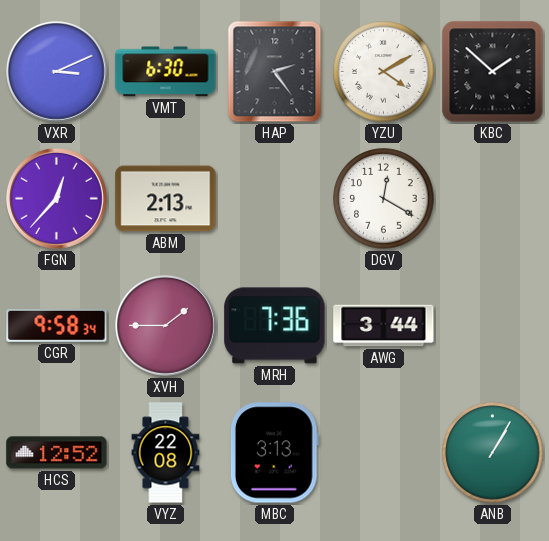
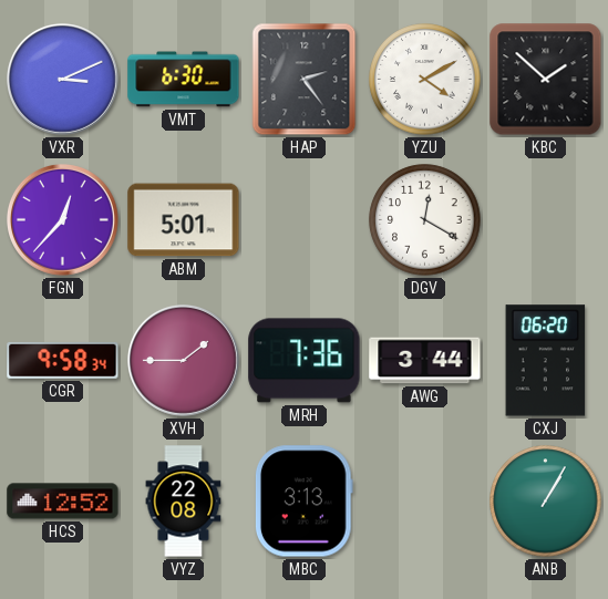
ABM: 2:13 -> 5:01
CXJ: none -> 06:20
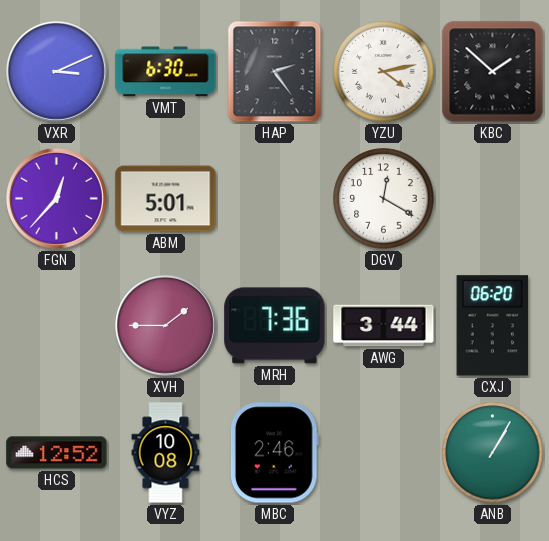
YZU: 4:10 -> 4:13
CGR: 9:58 -> none
VYZ: 22:08 -> 10:08
MBC: 3:13 -> 2:46
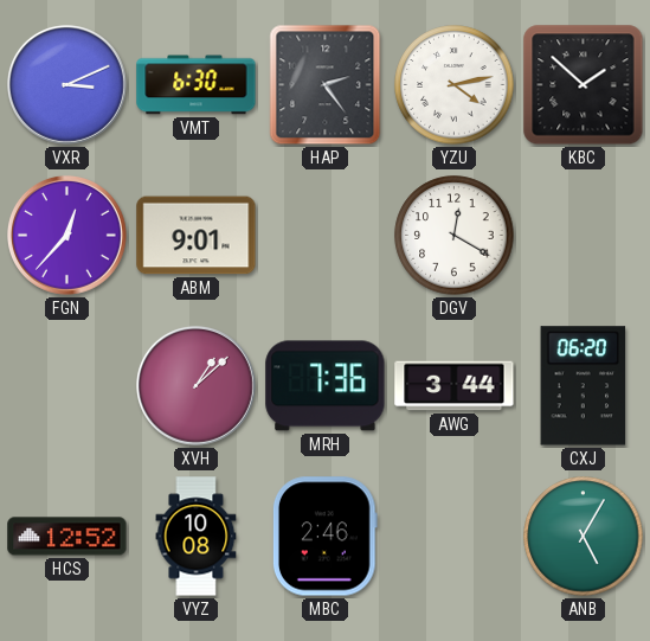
ABM: 5:01 -> 9:01
XVH: 1:45 -> 1:08
ANB: 1:05 -> 5:05
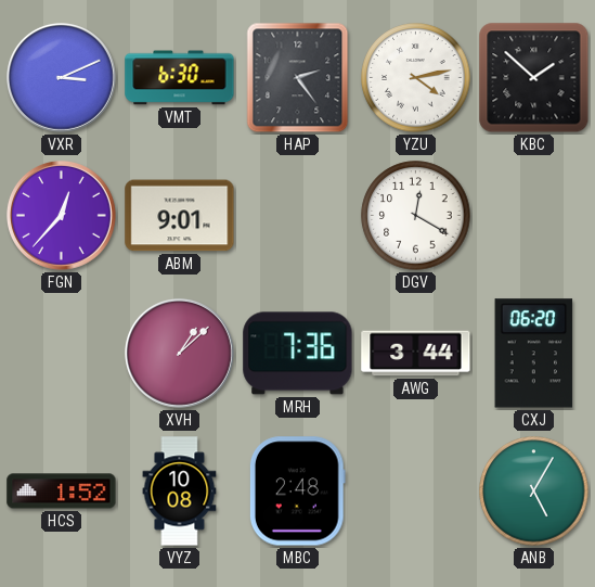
HCS: 12:52 -> 1:52
MBC: 2:46 -> 2:48
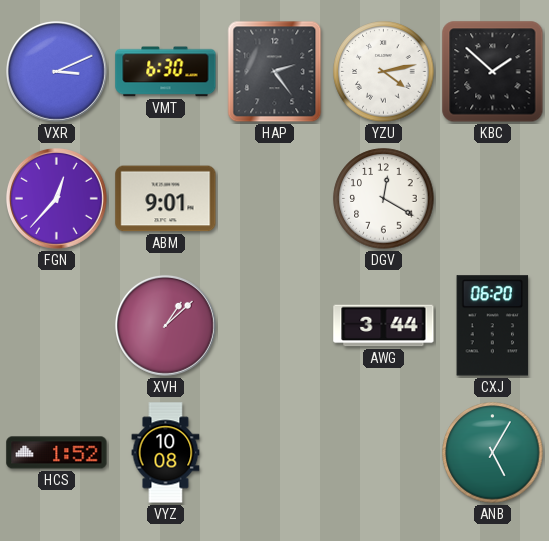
MRH: 7:36 -> none
MBC: 2:48 -> none
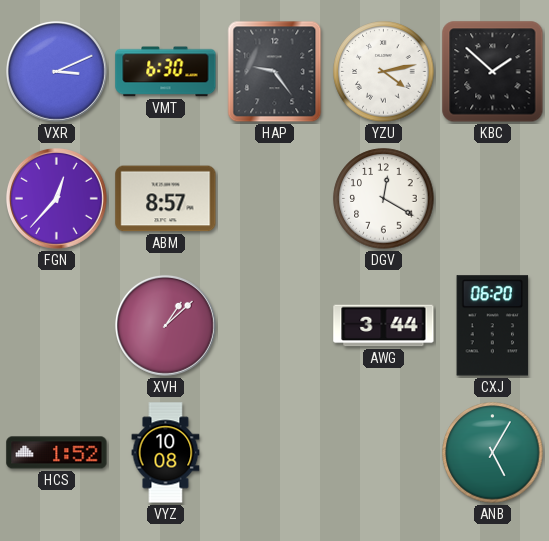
HAP: 2:24 -> 9:24
ABM: 9:01 -> 8:57
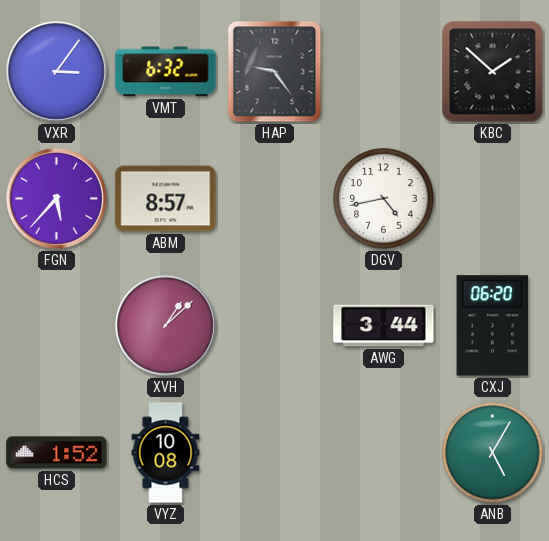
VXR: 3:11 -> 3:06
VMT: 6:30 -> 6:32
YZU: 4:13 -> none
FGN: 12:37 -> 5:37
DGV: 12:20 -> 4:43
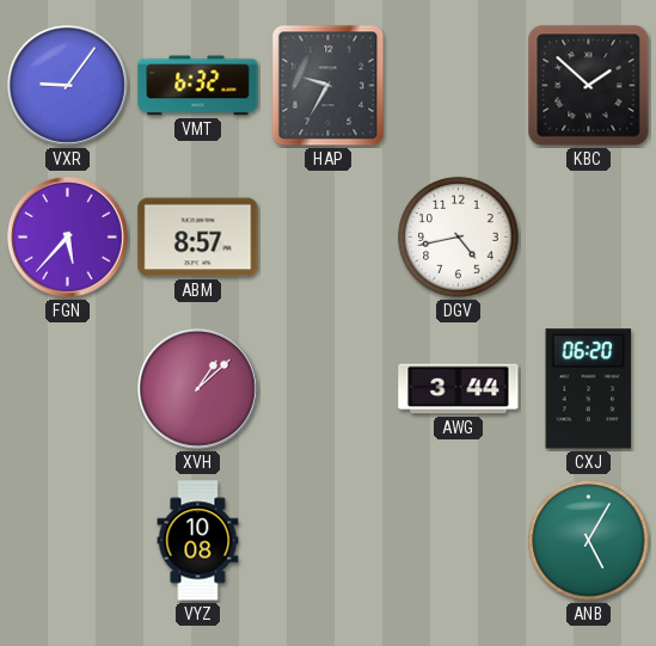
VXR: 3:06 -> 9:06
HAP: 9:24 -> 9:35
HCS: 1:52 -> none
